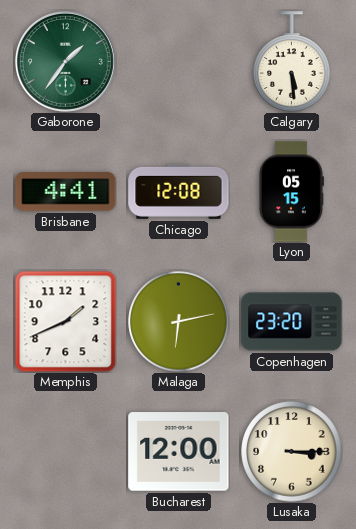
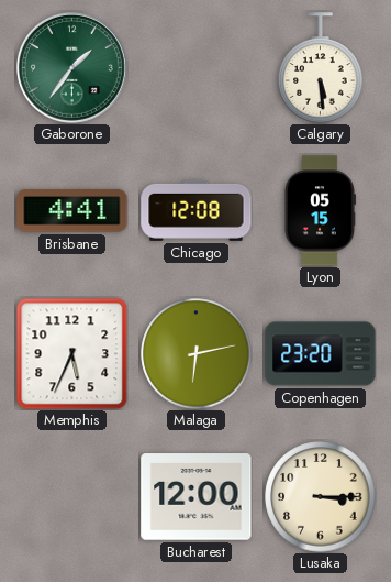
Memphis: 1:41 -> 5:34
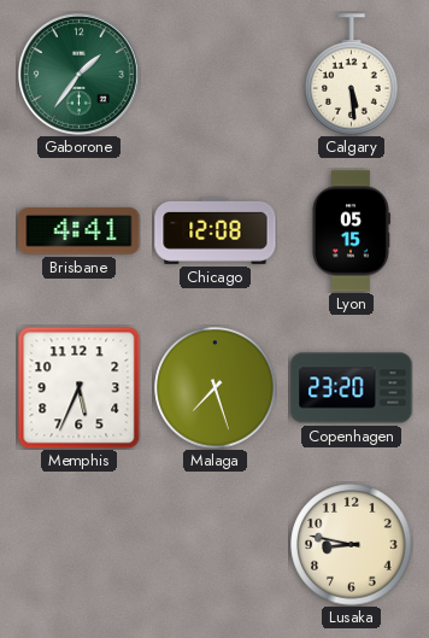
Malaga: 6:13 -> 7:27
Bucharest: 12:00 -> none
Lusaka: 3:15 -> 8:47
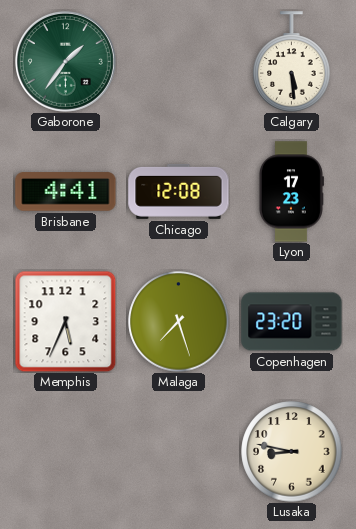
Lyon: 05:15 -> 17:23
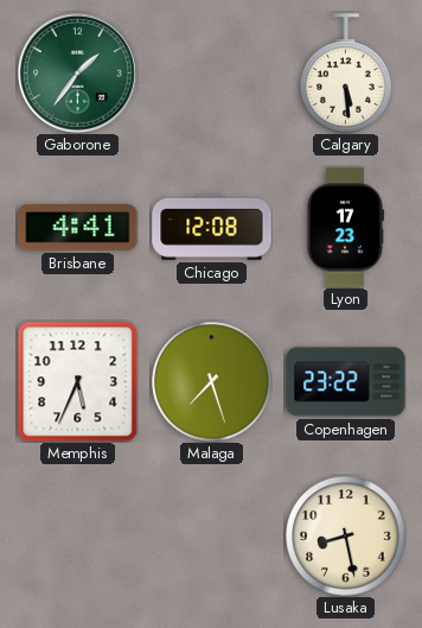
Copenhagen: 23:20 -> 23:22
Lusaka: 8:47 -> 8:28
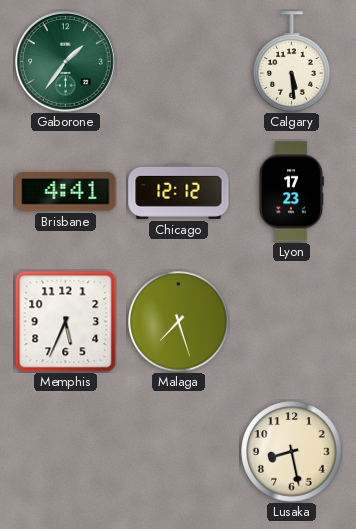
Chicago: 12:08 -> 12:12
Copenhagen: 23:22 -> none
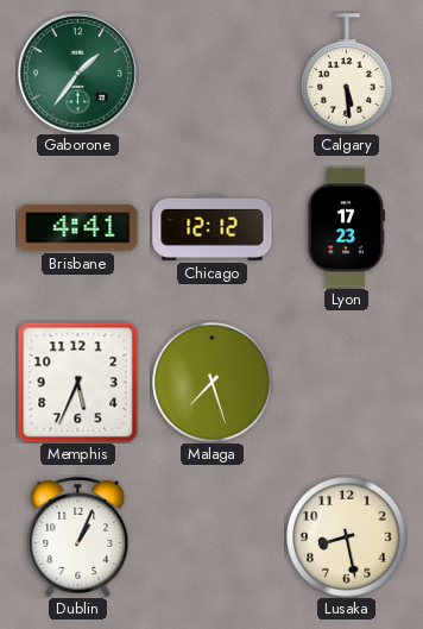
Dublin: none -> 1:04
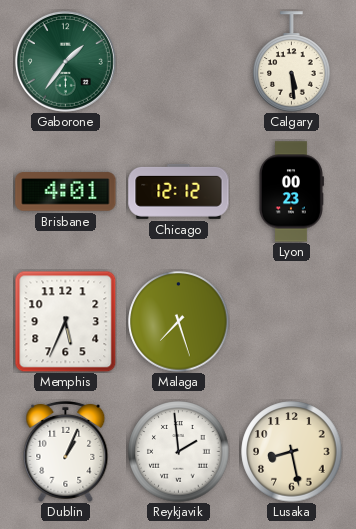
Brisbane: 4:41 -> 4:01
Lyon: 17:23 -> 00:23
Reykjavik: none -> 1:59
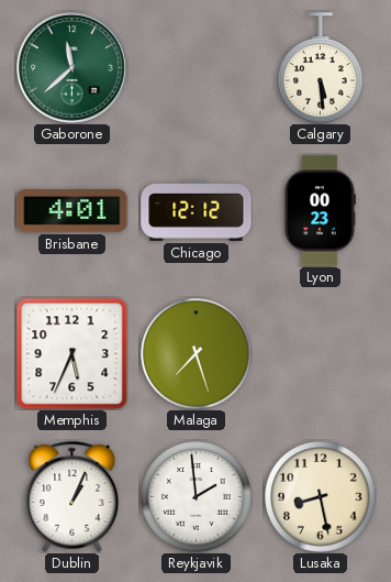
Gaborone: 1:36 -> 11:38
